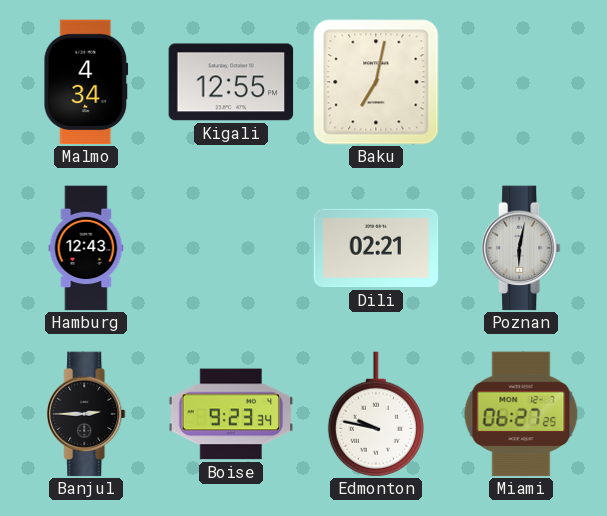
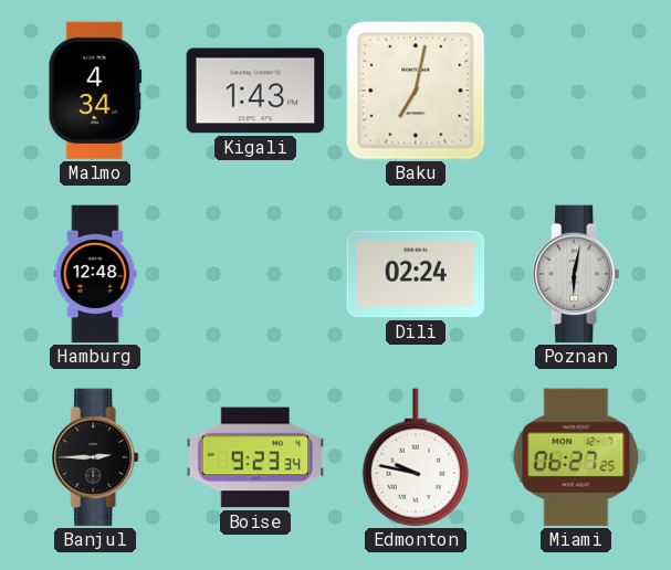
Kigali: 12:55 -> 1:43
Hamburg: 12:43 -> 12:48
Dili: 02:21 -> 02:24
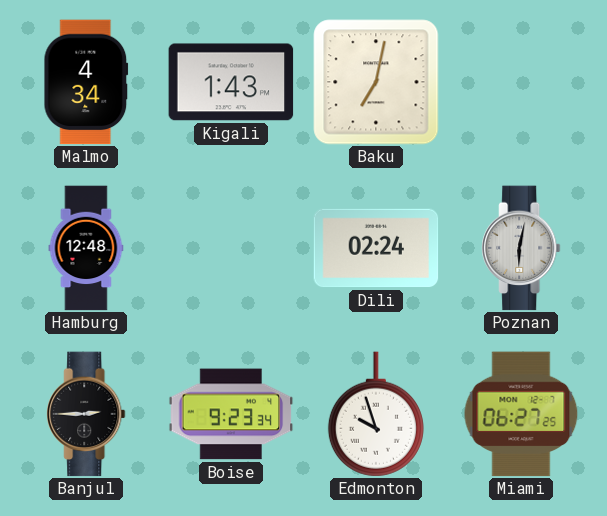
Edmonton: 9:47 -> 9:57
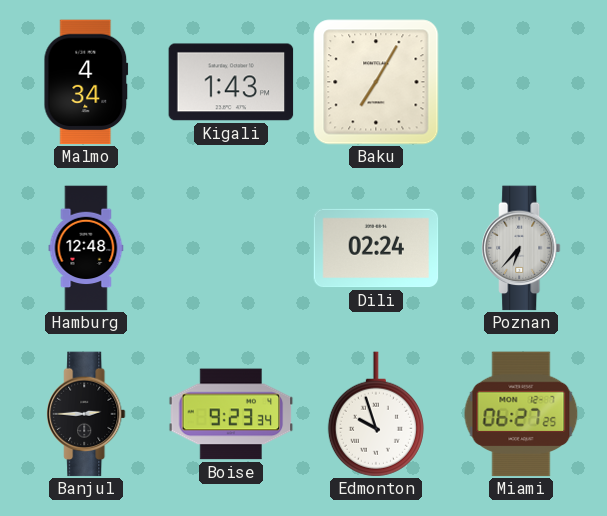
Baku: 7:02 -> 7:05
Poznan: 6:02 -> 6:37
